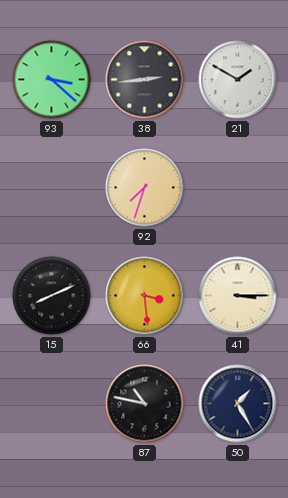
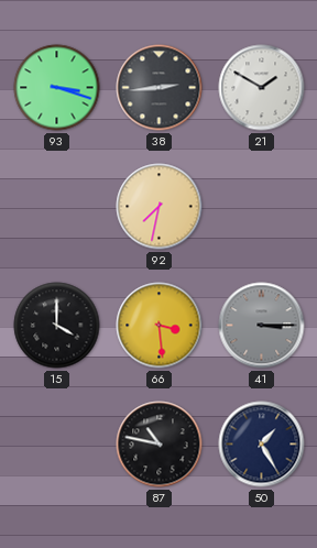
93: 3:22 -> 3:18
92: 7:33 -> 7:32
15: 8:11 -> 4:00
41 dial: cream -> grey
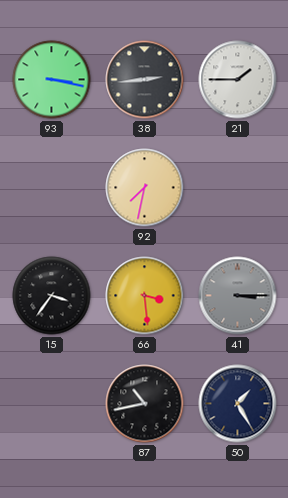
93: 3:18 -> 3:17
21: 1:50 -> 1:45
15: 4:00 -> 3:36
87: 10:47 -> 10:43
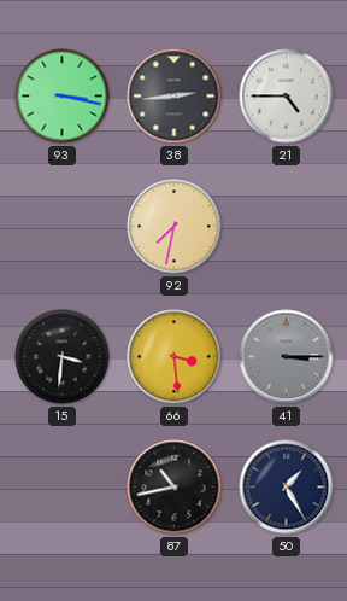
21: 1:45 -> 4:45
15: 3:36 -> 3:31
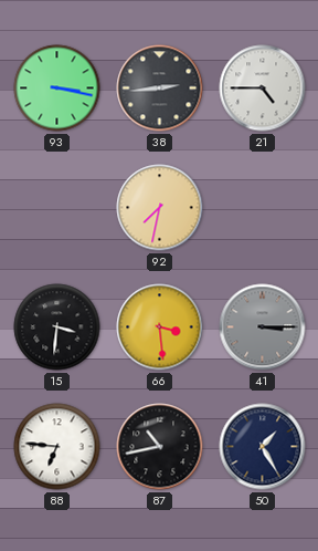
88: none -> 6:46
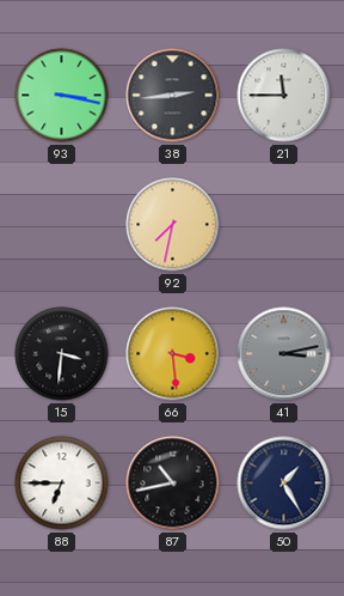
21: 4:45 -> 11:45
41: 3:15 -> 3:13
88: 6:46 -> 6:45
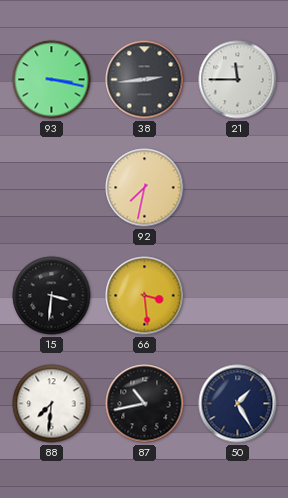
41: 3:13 -> none
88: 6:45 -> 7:31
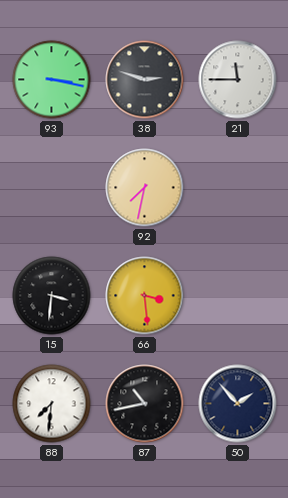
38: 2:44 -> 2:48
50: 1:25 -> 1:53
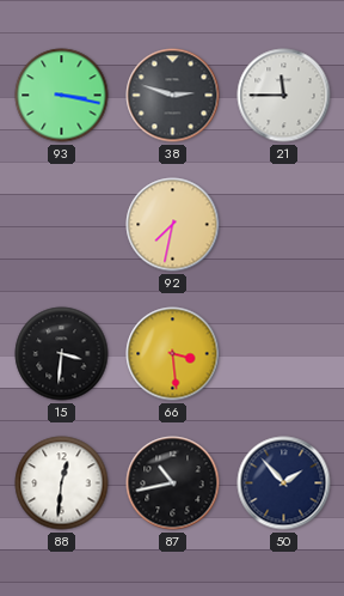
88: 7:31 -> 12:31
